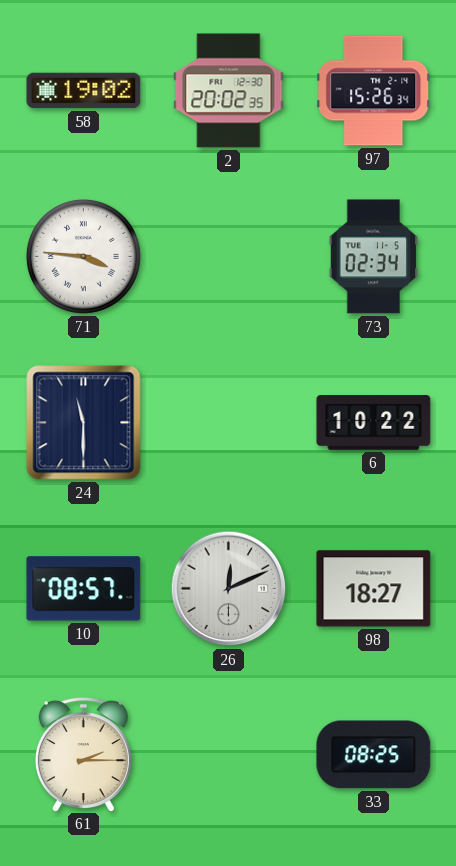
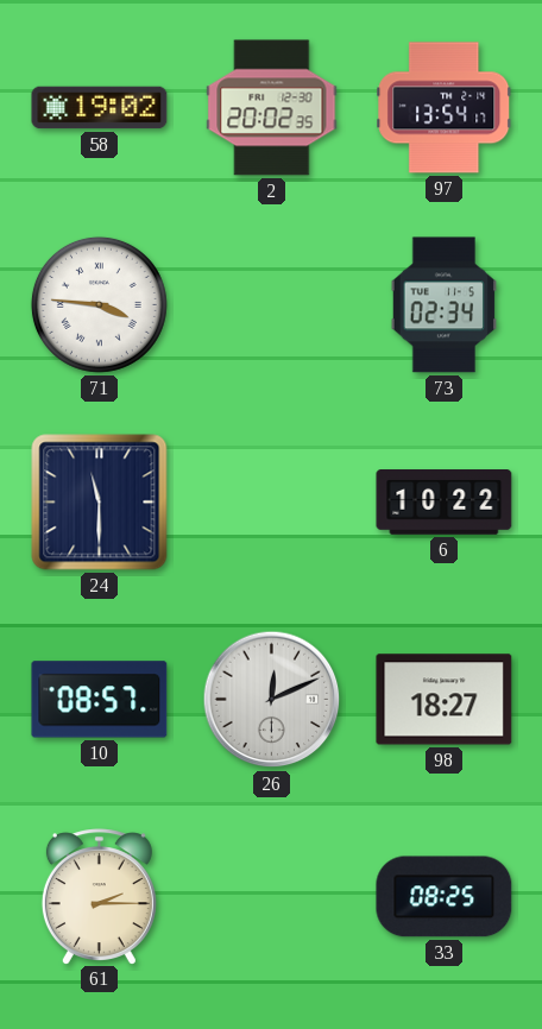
97: 15:26 -> 13:54
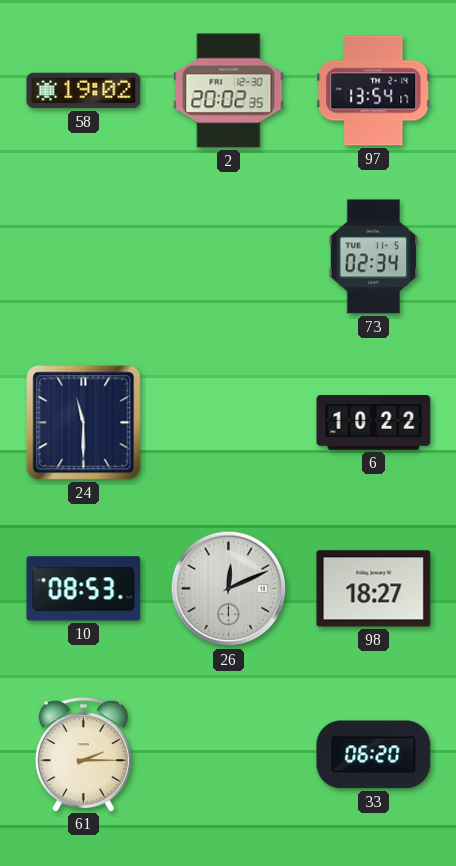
71: 3:46 -> none
10: 08:57 -> 08:53
33: 08:25 -> 06:20
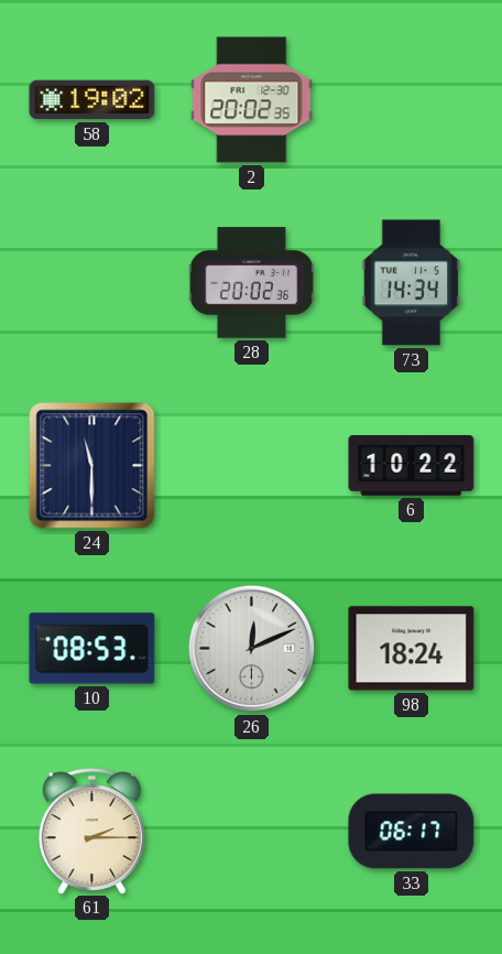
97: 13:54 -> none
28: none -> 20:02
73: 02:34 -> 14:34
98: 18:27 -> 18:24
33: 06:20 -> 06:17
